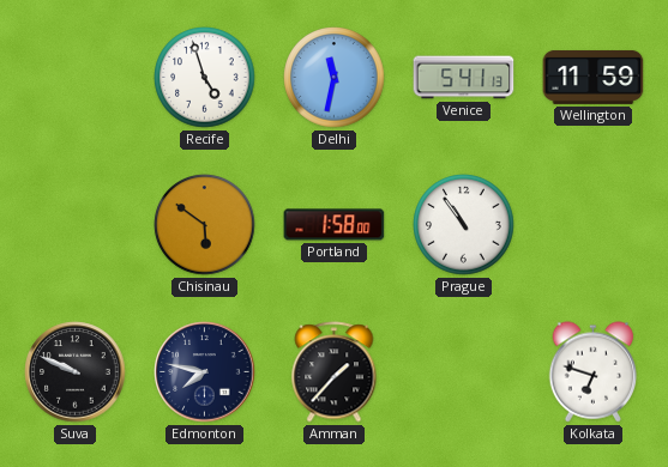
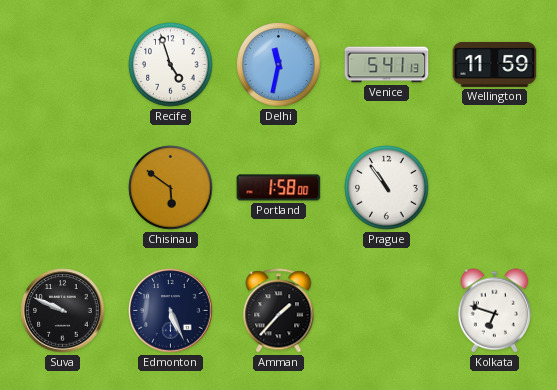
Edmonton: 7:47 -> 5:26
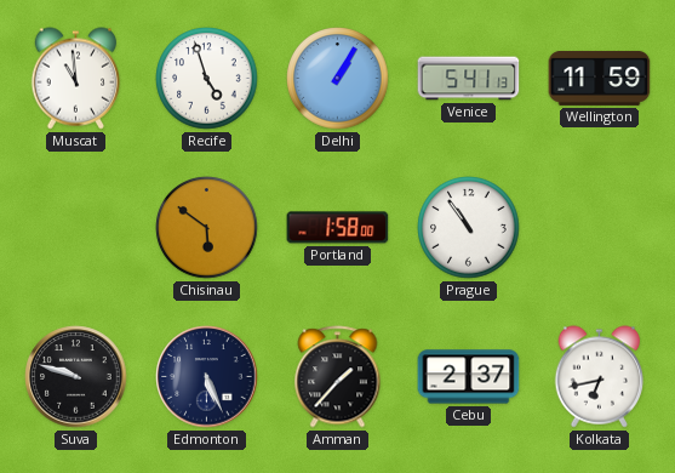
Muscat: none -> 10:59
Delhi: 11:32 -> 1:05
Suva: 9:49 -> 9:48
Cebu: none -> 2:37
Kolkata: 6:48 -> 6:43
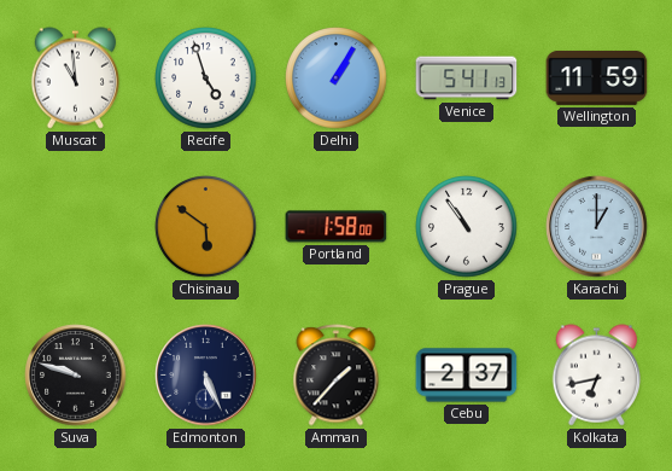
Karachi: none -> 1:00
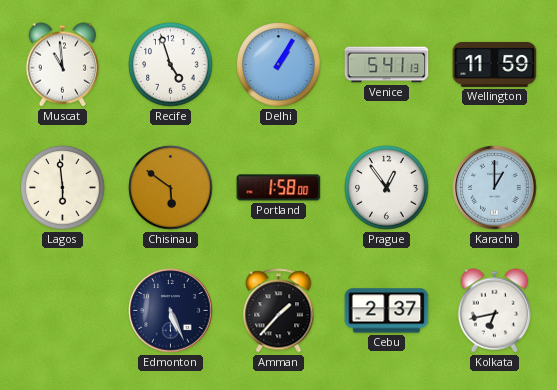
Lagos: none -> 5:59
Prague: 10:54 -> 12:54
Suva: 9:48 -> none
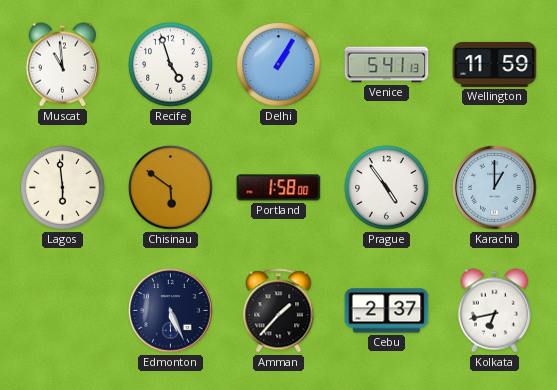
Prague: 12:54 -> 4:54
